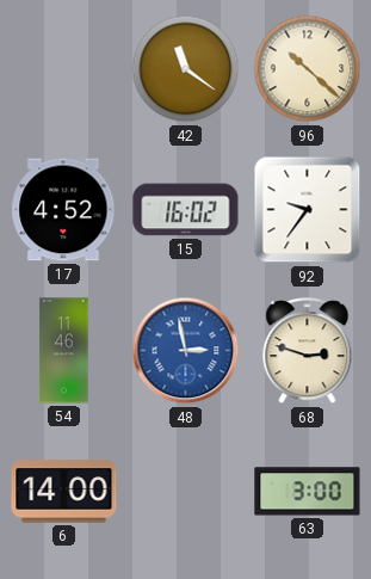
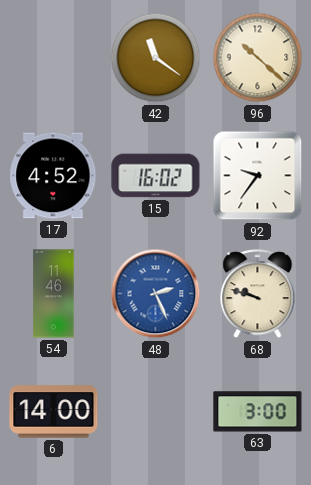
48: 2:58 -> 2:26
68: 2:48 -> 9:48
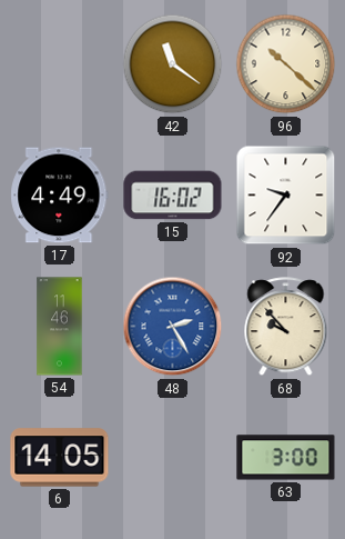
17: 4:52 -> 4:49
48: 2:26 -> 2:25
68: 9:48 -> 9:53
6: 14:00 -> 14:05
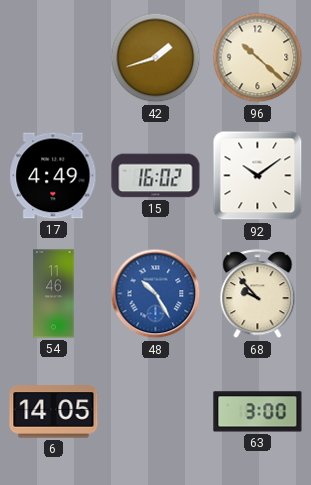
42: 11:21 -> 1:42
92: 9:36 -> 10:09
48: 2:25 -> 10:25
